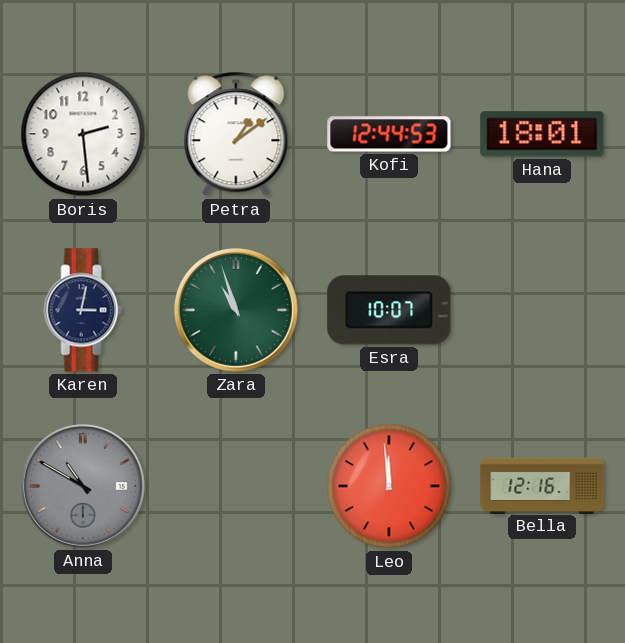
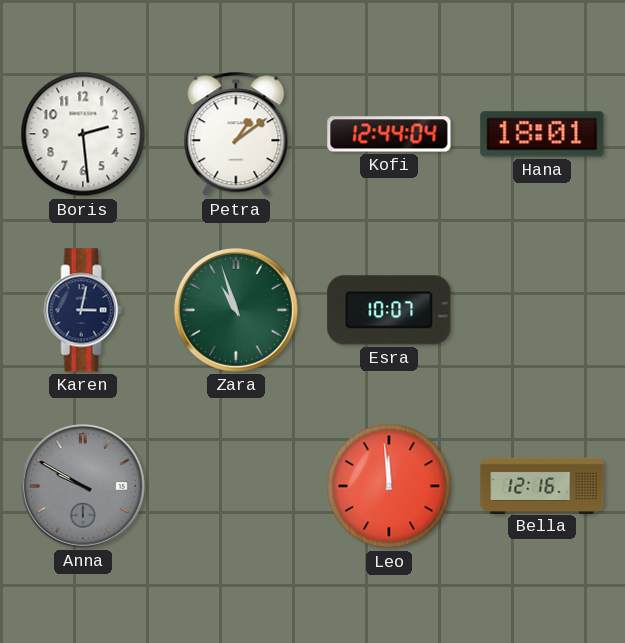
Kofi: 12:44:53 -> 12:44:04
Anna: 10:50 -> 9:50
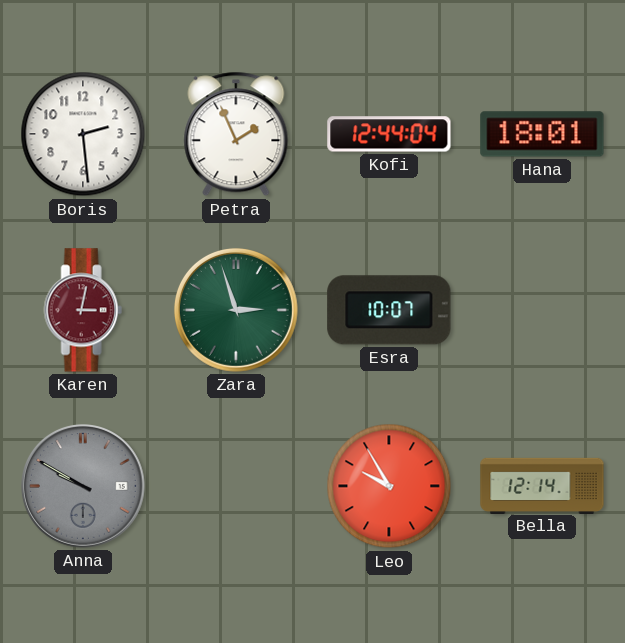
Petra: 1:09 -> 1:56
Karen dial: navy -> burgundy
Zara: 10:57 -> 2:57
Leo: 11:59 -> 9:55
Bella: 12:16 -> 12:14
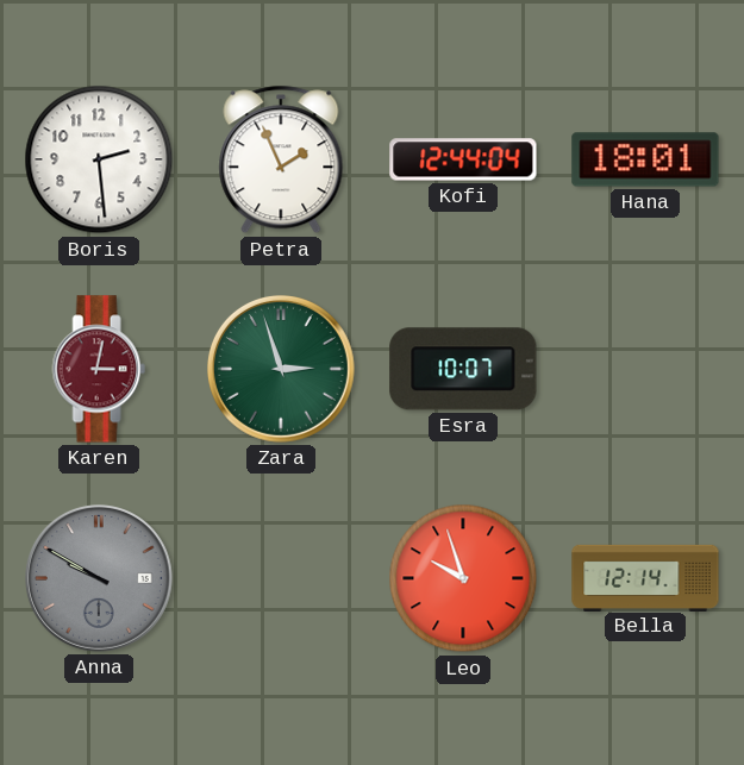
Leo: 9:55 -> 9:57
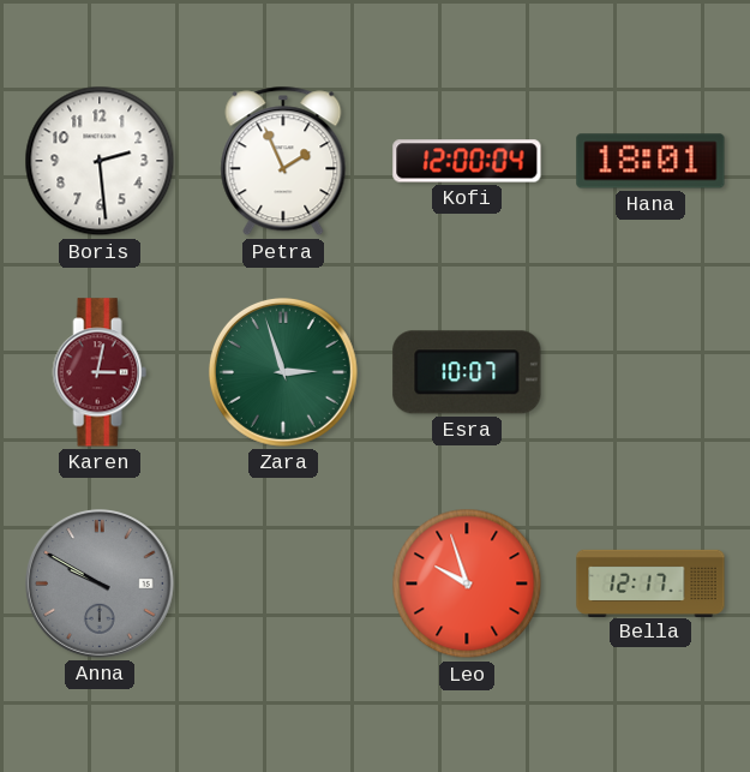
Kofi: 12:44 -> 12:00
Bella: 12:14 -> 12:17
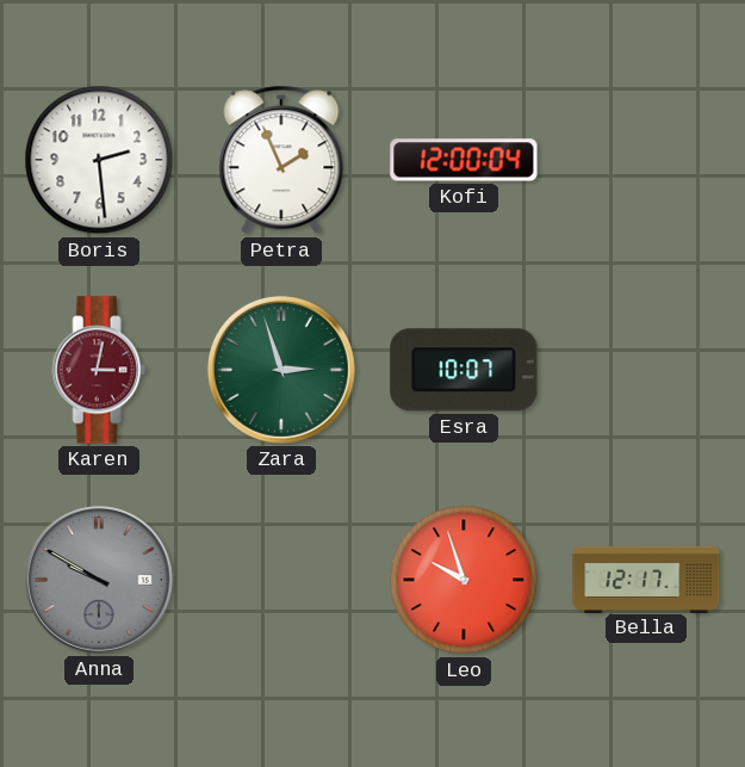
Hana: 18:01 -> none
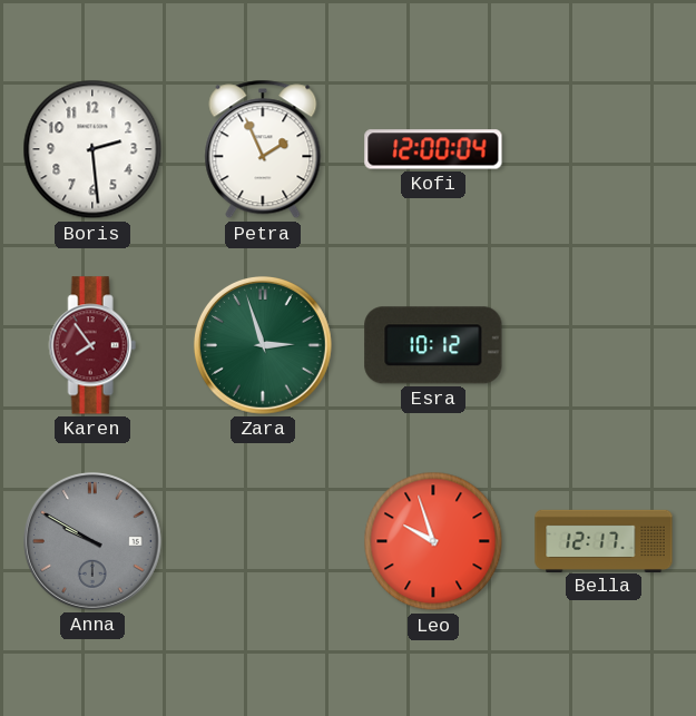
Karen: 3:02 -> 7:54
Esra: 10:07 -> 10:12
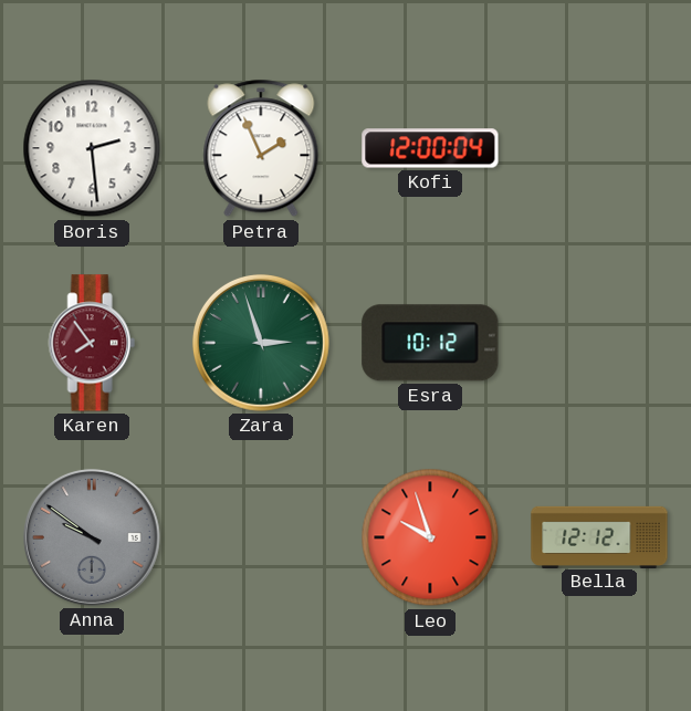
Anna: 9:50 -> 9:51
Bella: 12:17 -> 12:12
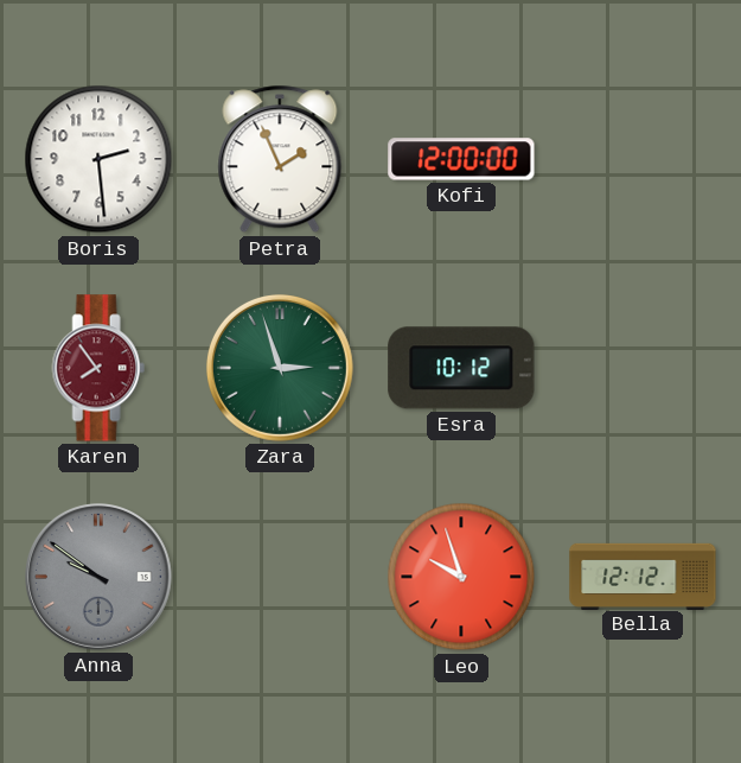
Kofi: 12:00:04 -> 12:00:00
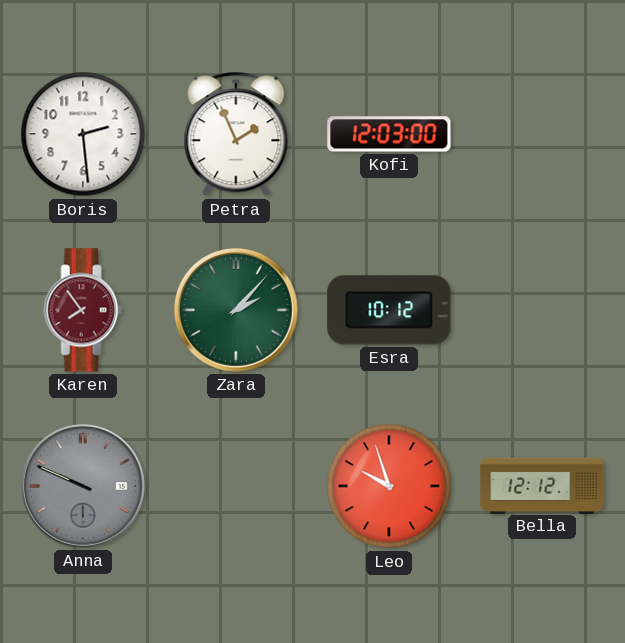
Kofi: 12:00 -> 12:03
Zara: 2:57 -> 2:07
Anna: 9:51 -> 9:49
